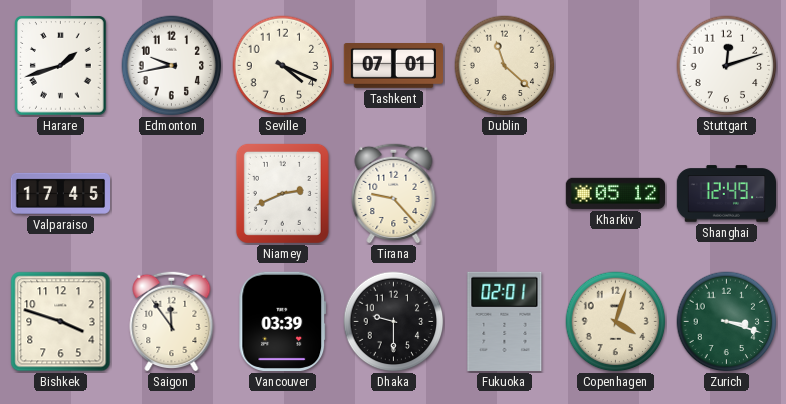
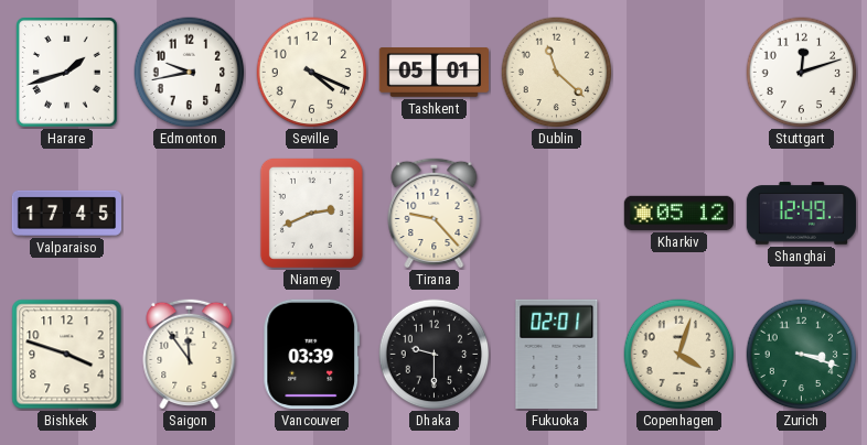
Tashkent: 07:01 -> 05:01
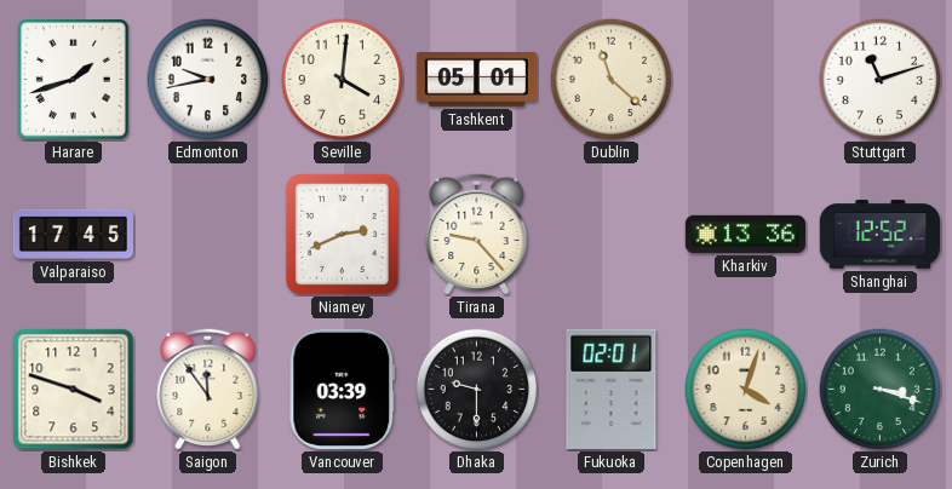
Seville: 4:19 -> 4:01
Stuttgart: 12:12 -> 11:12
Kharkiv: 05:12 -> 13:36
Shanghai: 12:49 -> 12:52
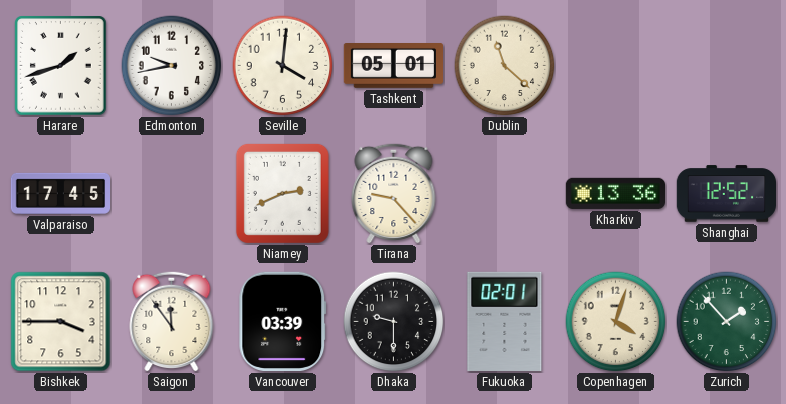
Stuttgart: 11:12 -> none
Bishkek: 3:48 -> 3:45
Zurich: 3:18 -> 1:53
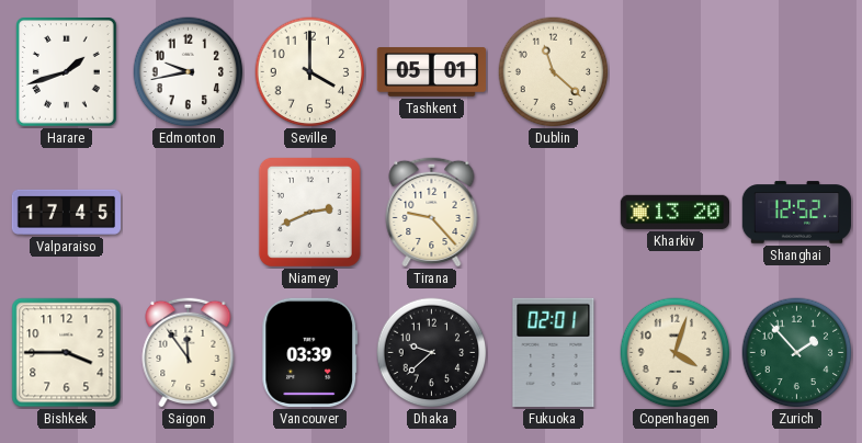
Seville: 4:01 -> 4:00
Kharkiv: 13:36 -> 13:20
Dhaka: 9:30 -> 9:38
